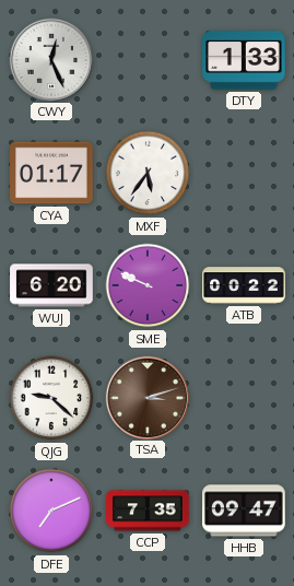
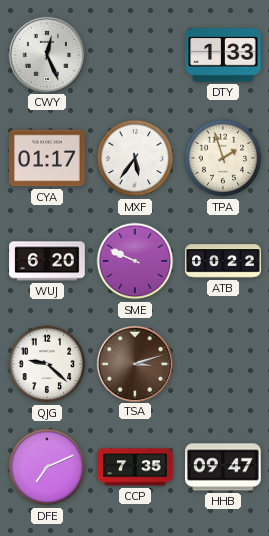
TPA: none -> 1:57
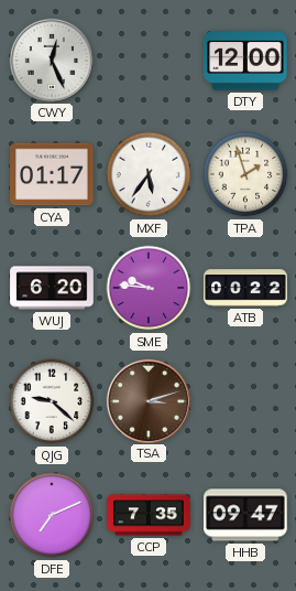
DTY: 1:33 -> 12:00
SME: 9:49 -> 9:46
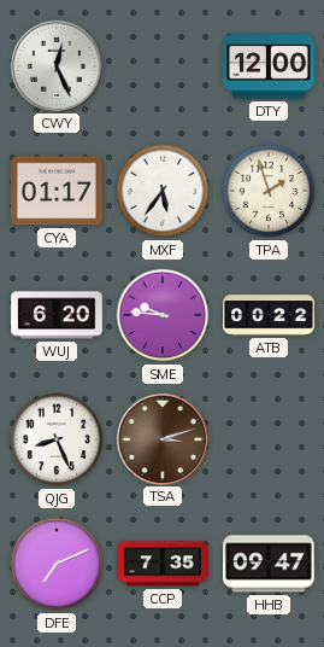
QJG: 9:22 -> 8:26
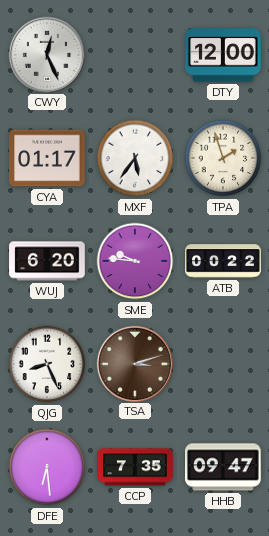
DFE: 7:11 -> 6:29
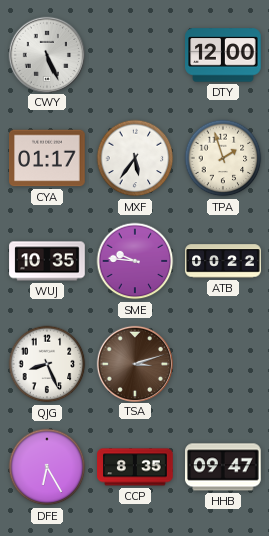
CWY: 12:26 -> 5:26
WUJ: 6:20 -> 10:35
DFE: 6:29 -> 6:25
CCP: 7:35 -> 8:35
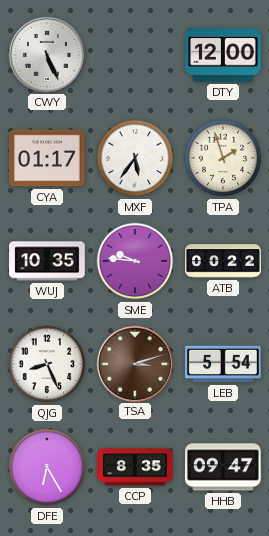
LEB: none -> 5:54
